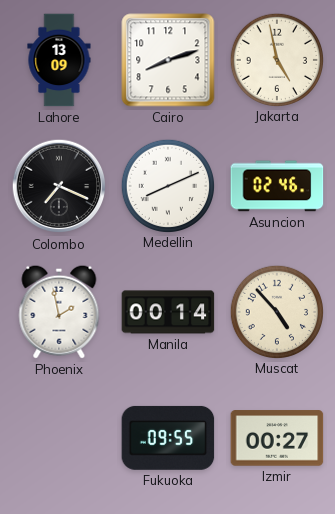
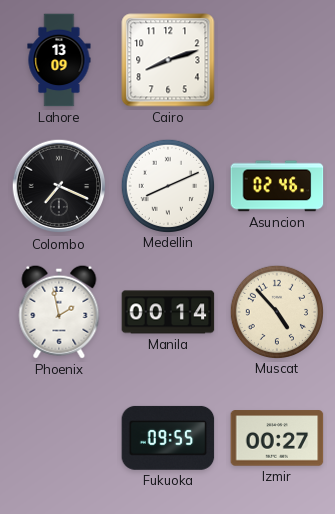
Jakarta: 4:58 -> none
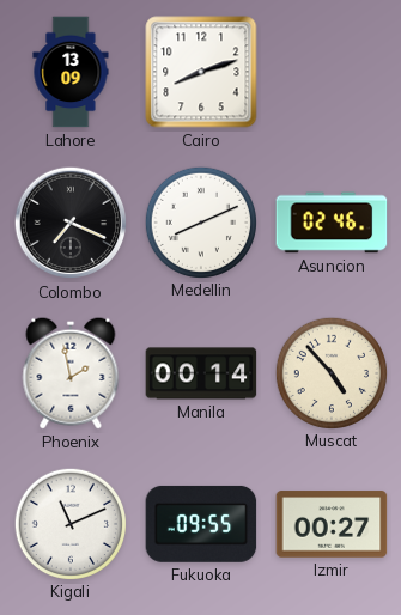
Kigali: none -> 11:11
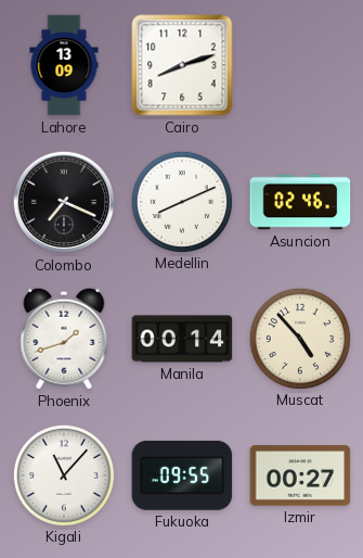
Phoenix: 1:58 -> 1:42
Kigali: 11:11 -> 11:07
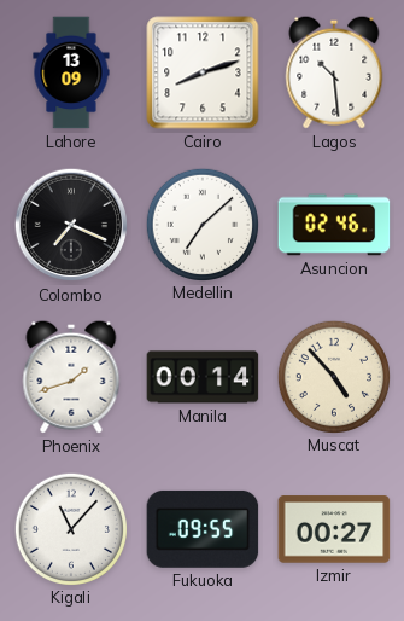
Lagos: none -> 10:29
Medellin: 8:11 -> 7:08
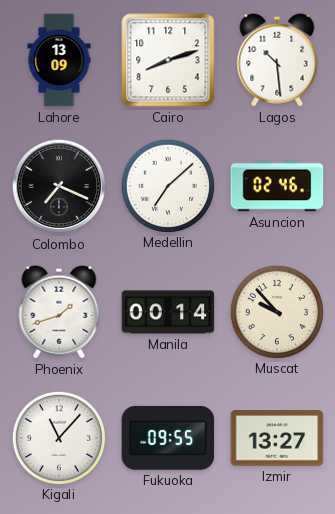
Muscat: 4:53 -> 9:53
Izmir: 00:27 -> 13:27
